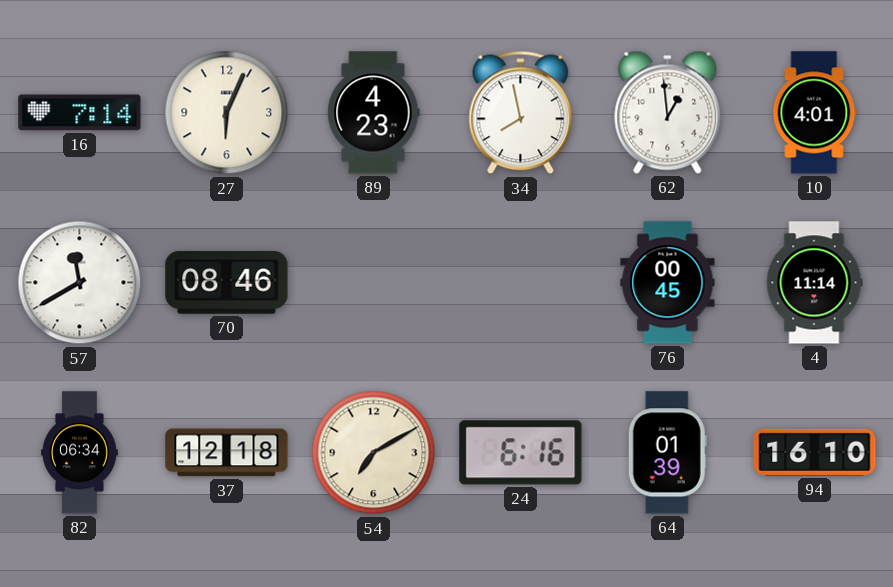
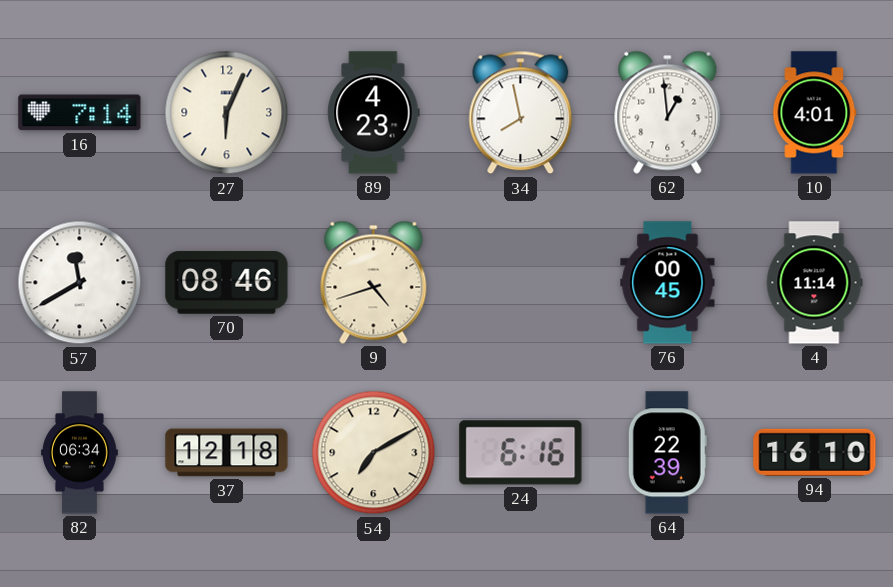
9: none -> 4:42
64: 01:39 -> 22:39
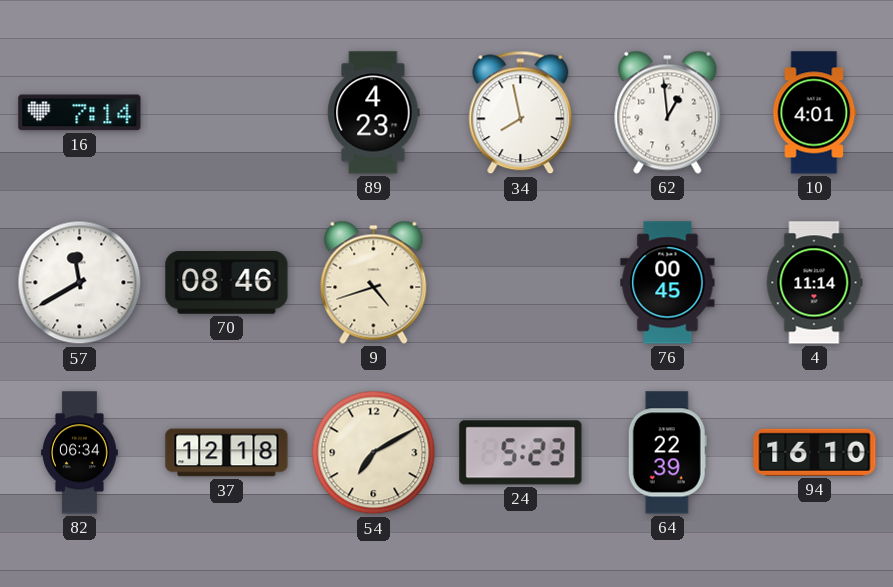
27: 6:04 -> none
24: 6:16 -> 5:23
